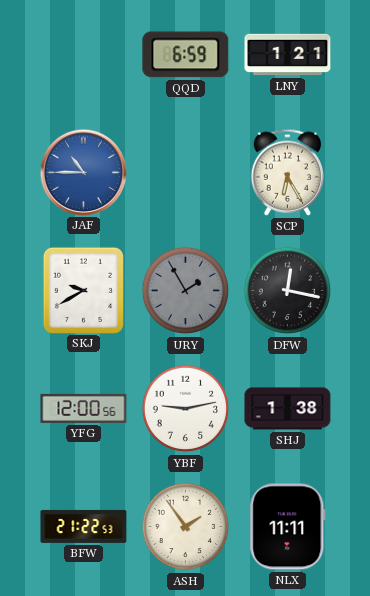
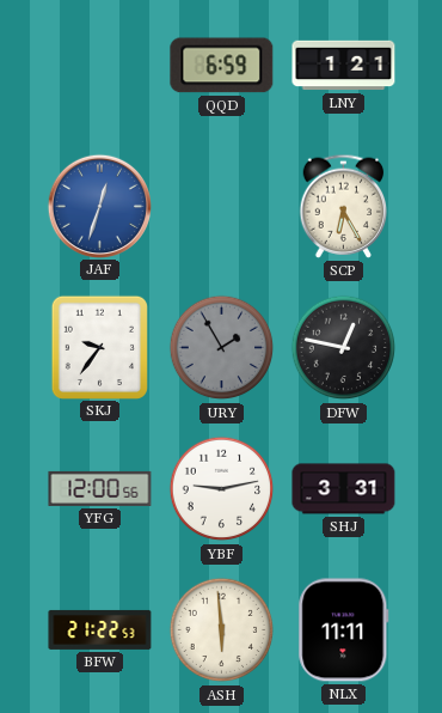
JAF: 10:45 -> 12:33
SKJ: 9:40 -> 9:36
DFW: 12:17 -> 12:47
SHJ: 1:38 -> 3:31
ASH: 1:54 -> 5:59
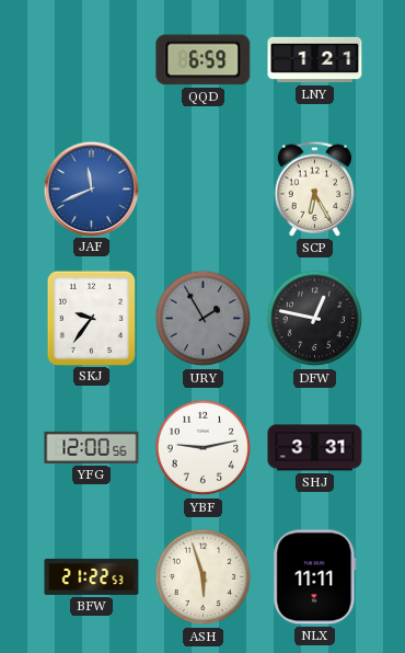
JAF: 12:33 -> 11:41
ASH: 5:59 -> 5:57
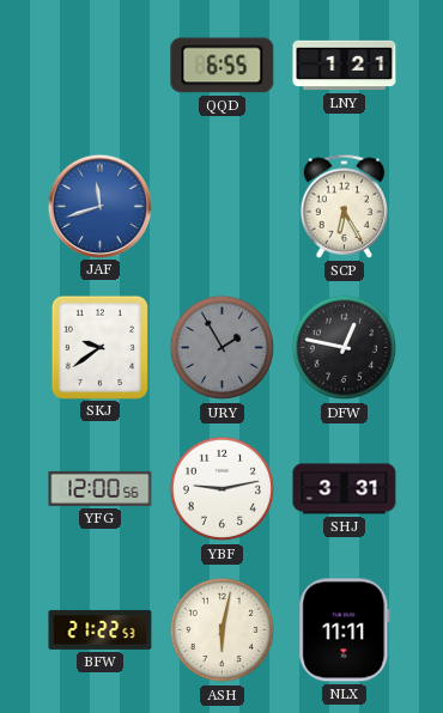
QQD: 6:59 -> 6:55
JAF: 11:41 -> 11:42
SKJ: 9:36 -> 9:39
ASH: 5:57 -> 6:02
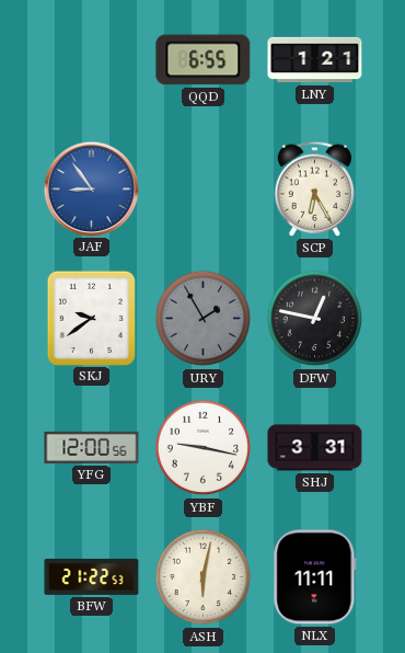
JAF: 11:42 -> 8:54
YBF: 9:13 -> 9:17
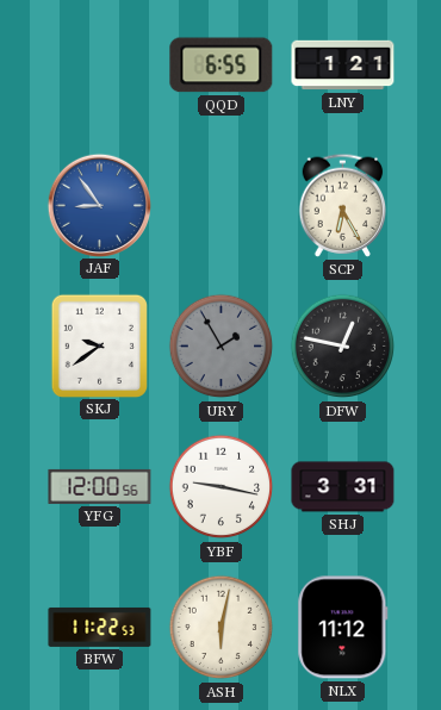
BFW: 21:22 -> 11:22
NLX: 11:11 -> 11:12
